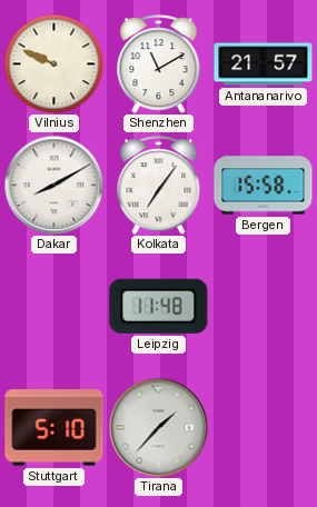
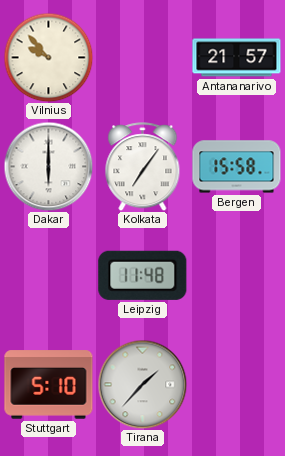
Vilnius: 9:49 -> 9:53
Shenzhen: 11:10 -> none
Dakar: 8:10 -> 6:00
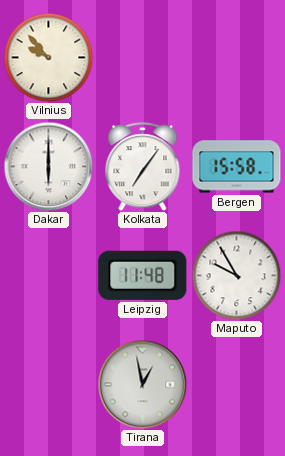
Antananarivo: 21:57 -> none
Maputo: none -> 9:55
Stuttgart: 5:10 -> none
Tirana: 1:37 -> 12:58
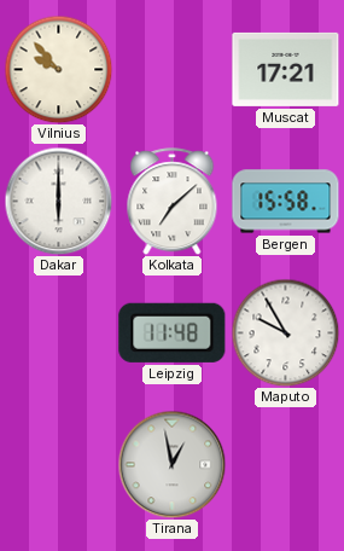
Muscat: none -> 17:21
Kolkata: 7:06 -> 7:08
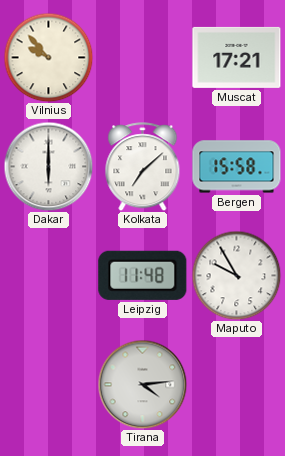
Tirana: 12:58 -> 4:14
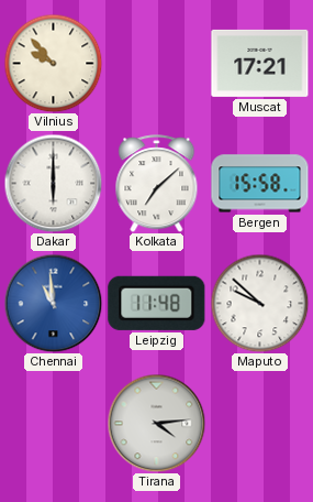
Chennai: none -> 10:59
Maputo: 9:55 -> 9:52
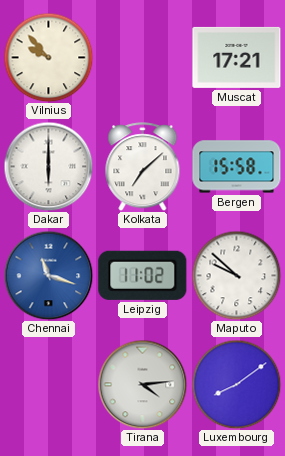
Chennai: 10:59 -> 11:18
Leipzig: 11:48 -> 11:02
Luxembourg: none -> 8:09
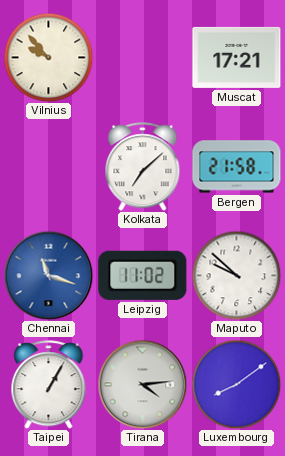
Dakar: 6:00 -> none
Bergen: 15:58 -> 21:58
Taipei: none -> 1:05
